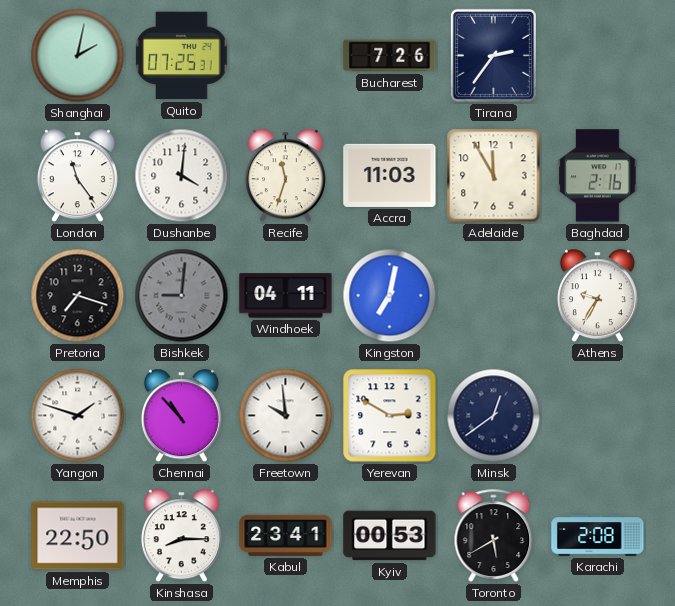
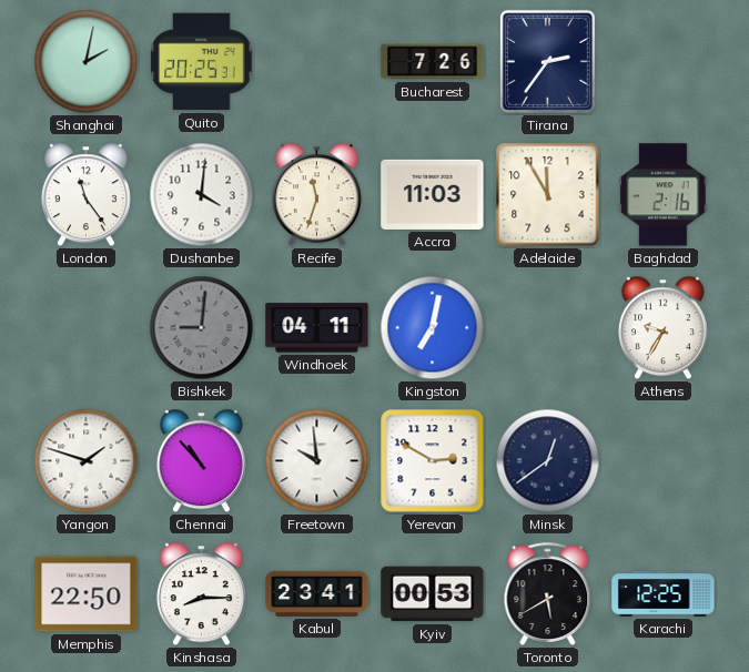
Quito: 07:25 -> 20:25
Pretoria: 7:18 -> none
Karachi: 2:08 -> 12:25
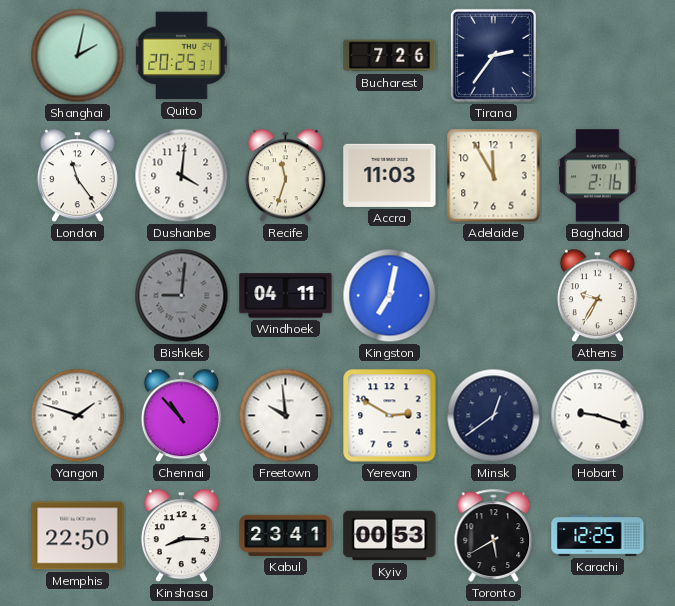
Hobart: none -> 9:18
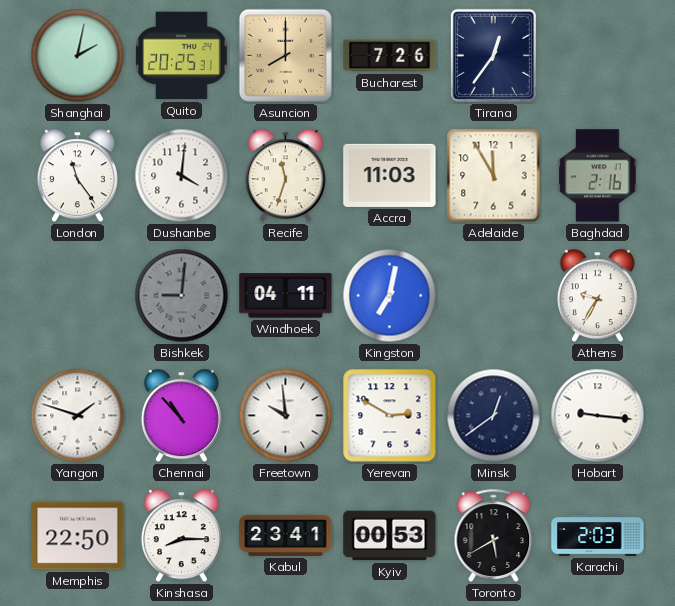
Asuncion: none -> 8:00
Tirana: 2:36 -> 12:36
Hobart: 9:18 -> 9:16
Karachi: 12:25 -> 2:03
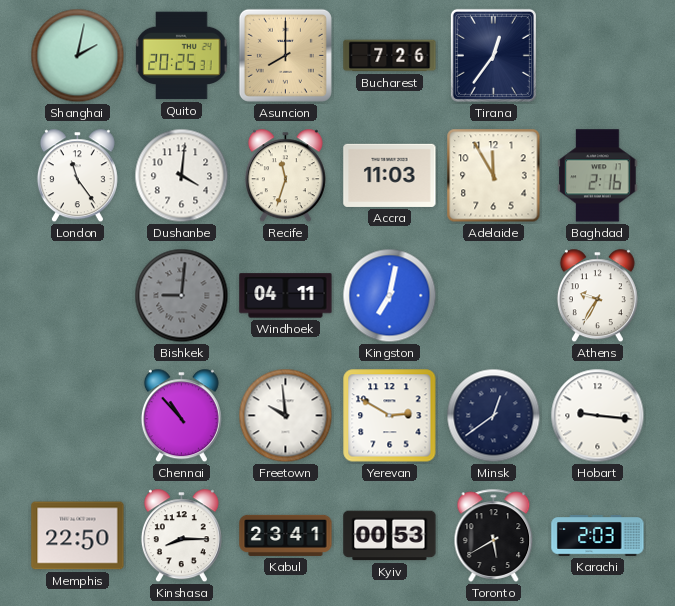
Yangon: 1:48 -> none
